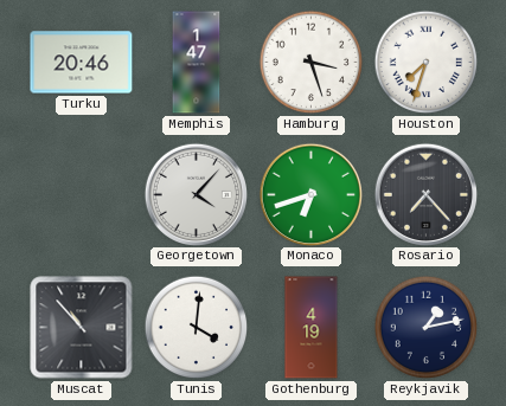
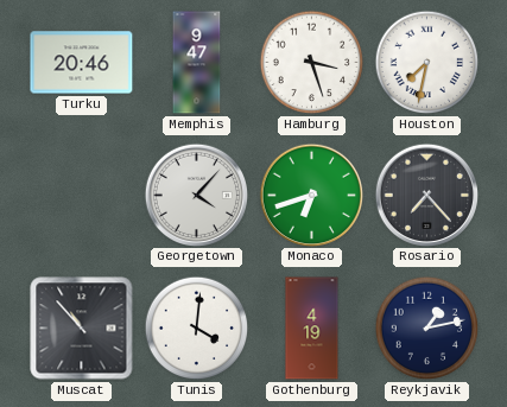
Memphis: 1:47 -> 9:47
Houston: 7:33 -> 7:32
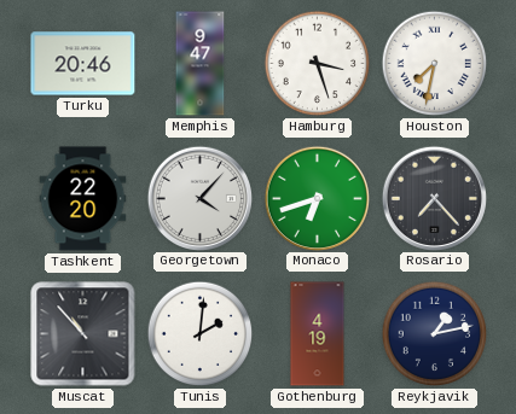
Tashkent: none -> 22:20
Tunis: 4:01 -> 2:01
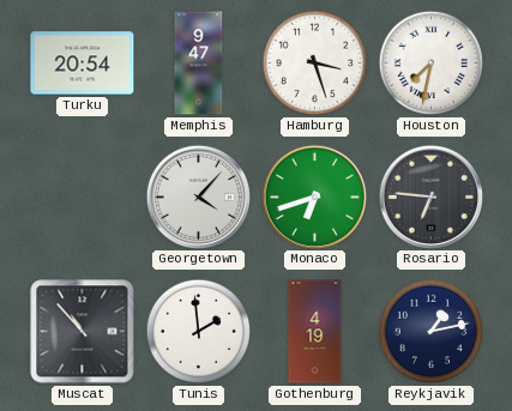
Turku: 20:46 -> 20:54
Tashkent: 22:20 -> none
Rosario: 7:23 -> 6:46
Tunis: 2:01 -> 1:59
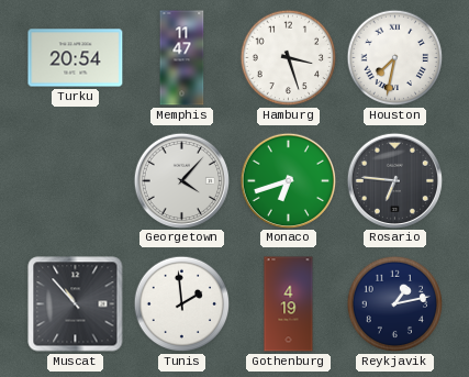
Memphis: 9:47 -> 11:47
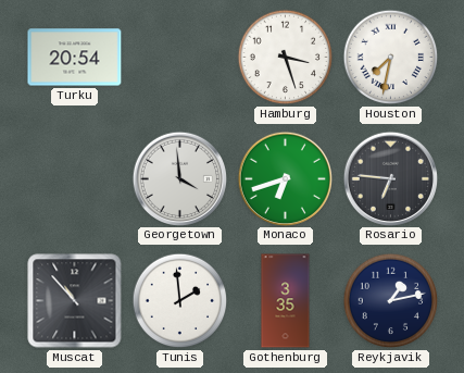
Memphis: 11:47 -> none
Georgetown: 4:07 -> 3:59
Gothenburg: 4:19 -> 3:35
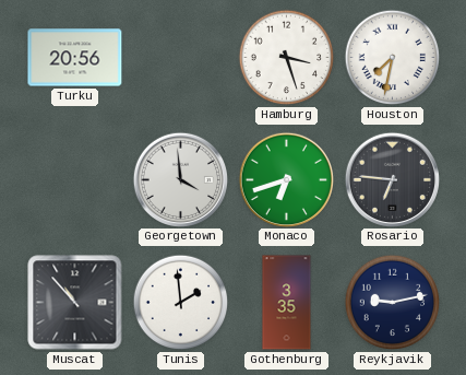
Turku: 20:54 -> 20:56
Reykjavik: 1:13 -> 9:13
